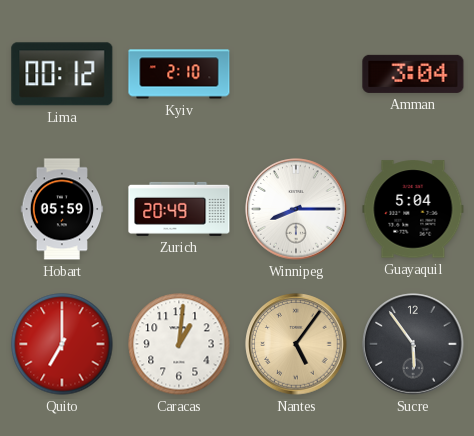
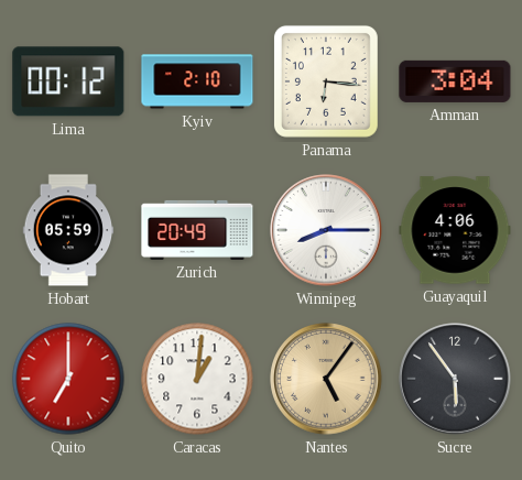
Panama: none -> 6:16
Guayaquil: 5:04 -> 4:06
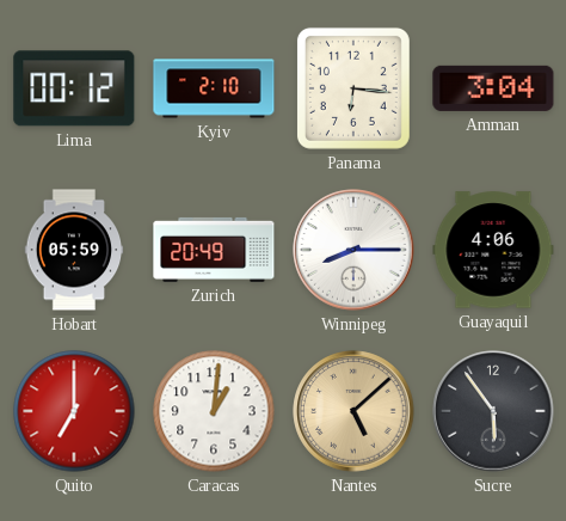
Nantes: 5:06 -> 5:08
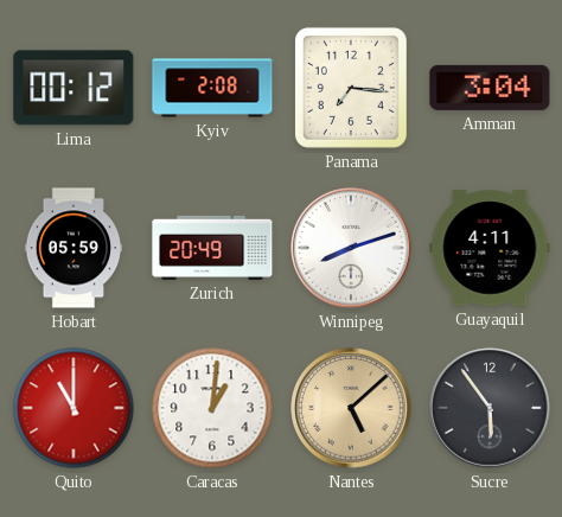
Kyiv: 2:10 -> 2:08
Panama: 6:16 -> 7:16
Winnipeg: 8:15 -> 8:12
Guayaquil: 4:06 -> 4:11
Quito: 7:00 -> 11:00
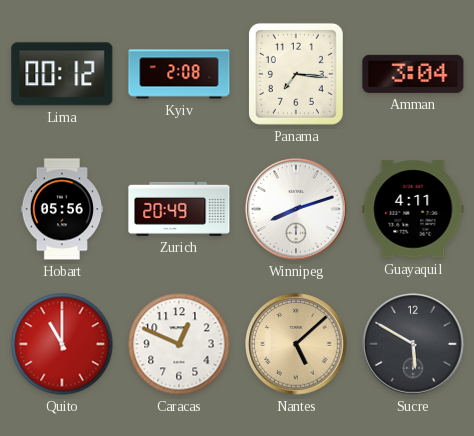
Hobart: 05:59 -> 05:56
Caracas: 1:01 -> 12:49
Sucre: 5:54 -> 5:50
